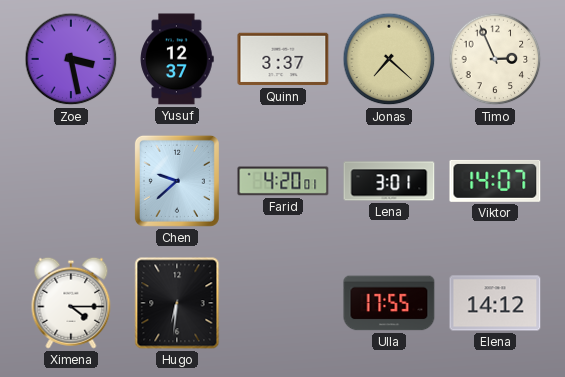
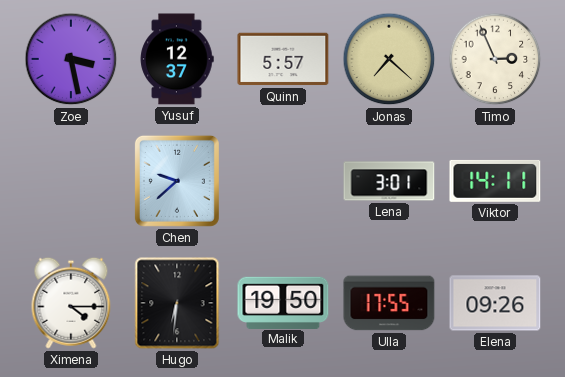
Quinn: 3:37 -> 5:57
Farid: 4:20 -> none
Viktor: 14:07 -> 14:11
Malik: none -> 19:50
Elena: 14:12 -> 09:26
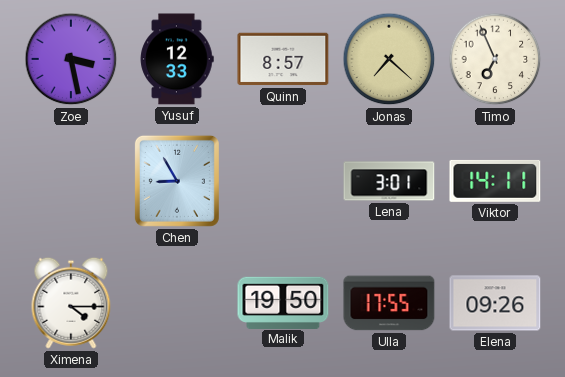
Yusuf: 12:37 -> 12:33
Quinn: 5:57 -> 8:57
Timo: 2:56 -> 6:56
Chen: 9:38 -> 8:55
Hugo: 6:31 -> none
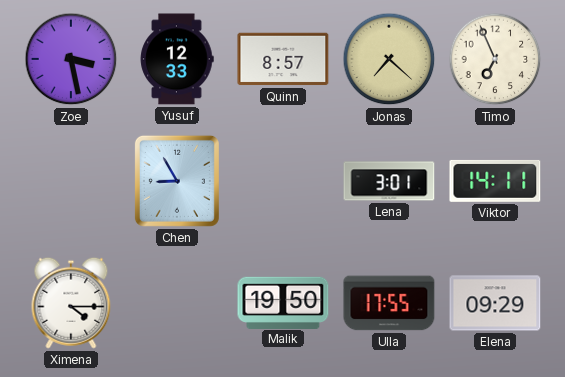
Elena: 09:26 -> 09:29
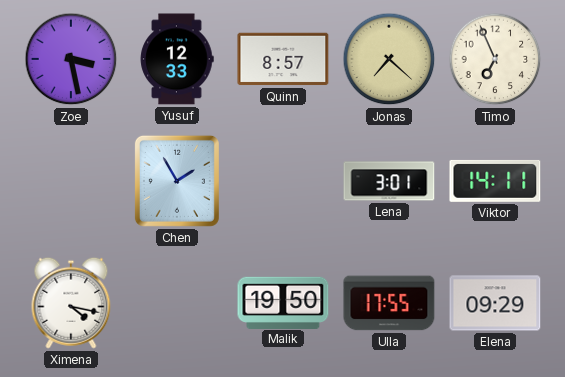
Chen: 8:55 -> 1:55
Ximena: 4:15 -> 4:17
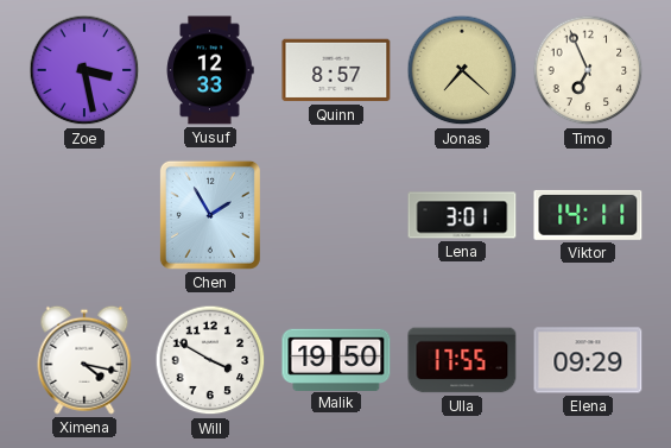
Will: none -> 3:50
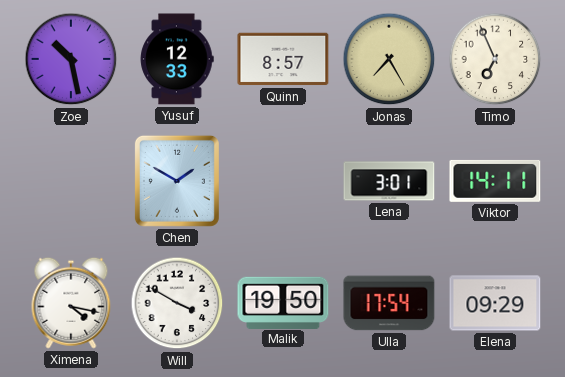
Zoe: 3:28 -> 10:28
Jonas: 7:22 -> 7:25
Chen: 1:55 -> 1:50
Ulla: 17:55 -> 17:54
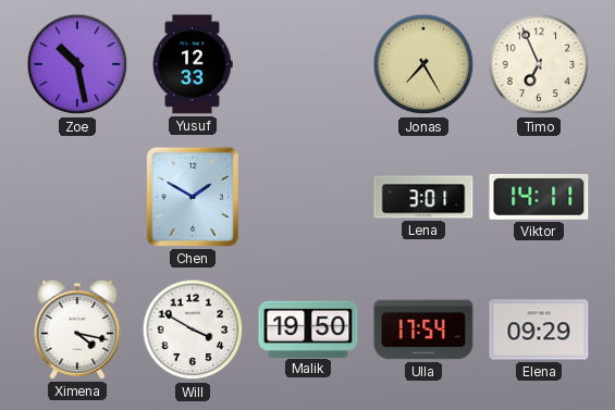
Quinn: 8:57 -> none
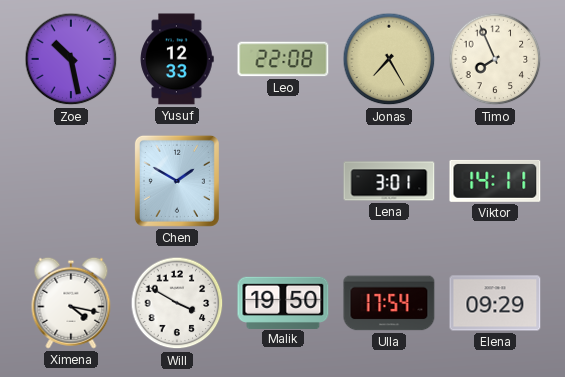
Leo: none -> 22:08
Timo: 6:56 -> 7:56
